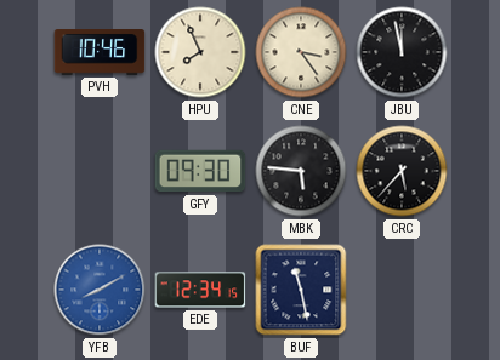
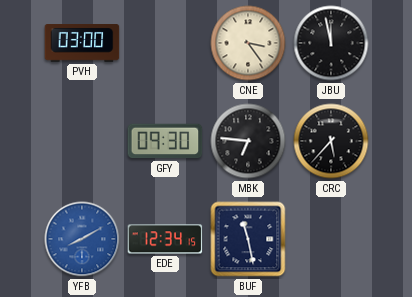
PVH: 10:46 -> 03:00
HPU: 7:56 -> none
MBK: 5:46 -> 6:46
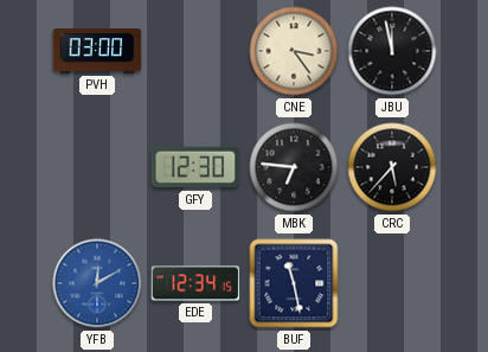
GFY: 09:30 -> 12:30
YFB: 8:10 -> 12:10
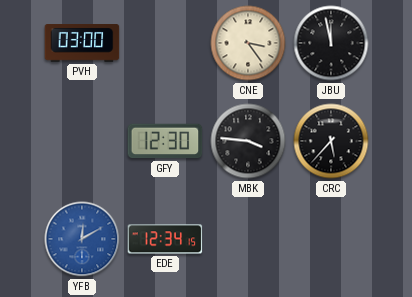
MBK: 6:46 -> 3:46
BUF: 11:28 -> none
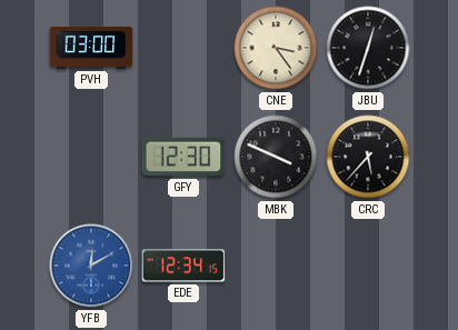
JBU: 11:58 -> 12:33
MBK: 3:46 -> 3:49
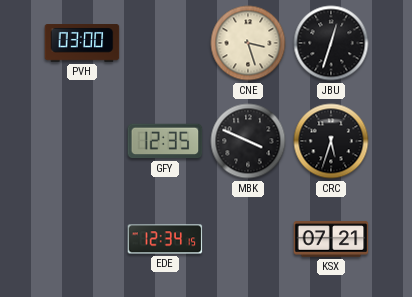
CNE: 3:24 -> 3:27
GFY: 12:30 -> 12:35
CRC: 5:37 -> 5:33
YFB: 12:10 -> none
KSX: none -> 07:21
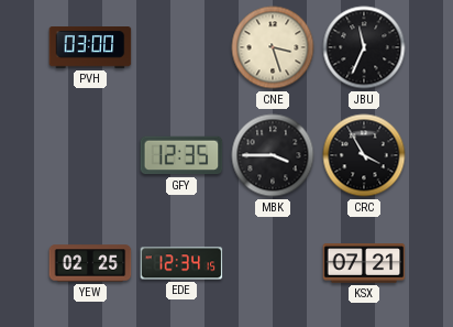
JBU: 12:33 -> 11:34
MBK: 3:49 -> 3:45
CRC: 5:33 -> 3:55
YEW: none -> 02:25
